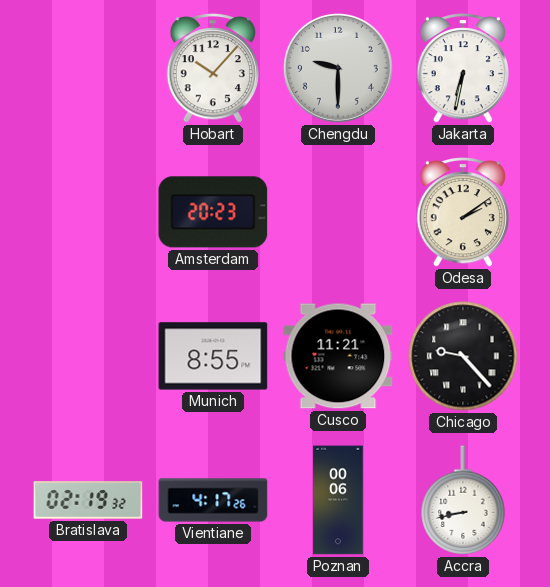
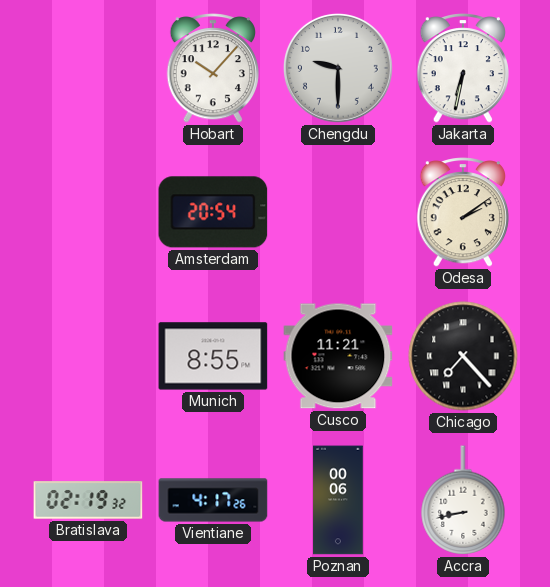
Amsterdam: 20:23 -> 20:54
Chicago: 9:23 -> 7:23
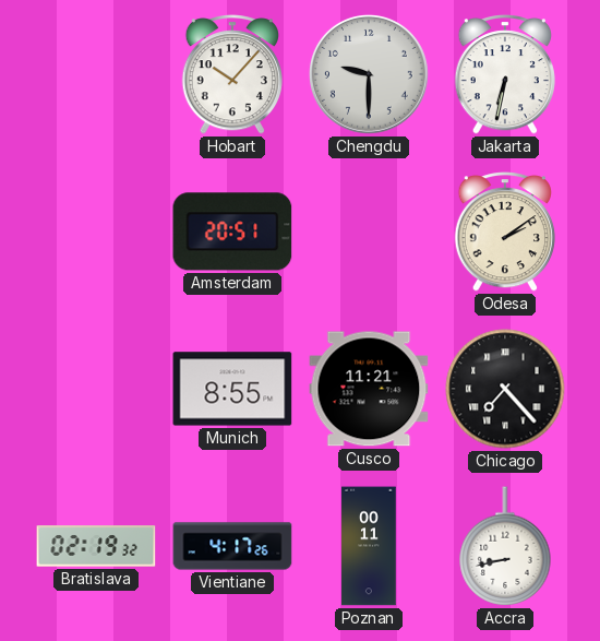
Amsterdam: 20:54 -> 20:51
Poznan: 00:06 -> 00:11
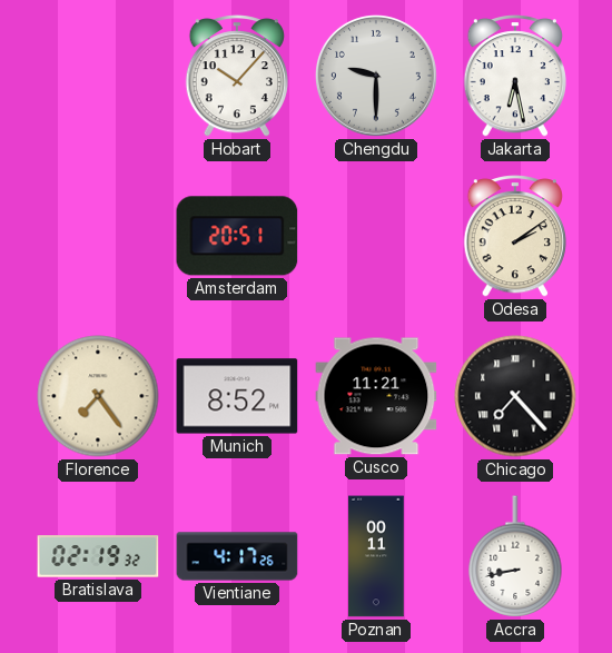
Jakarta: 6:32 -> 6:28
Florence: none -> 7:24
Munich: 8:55 -> 8:52
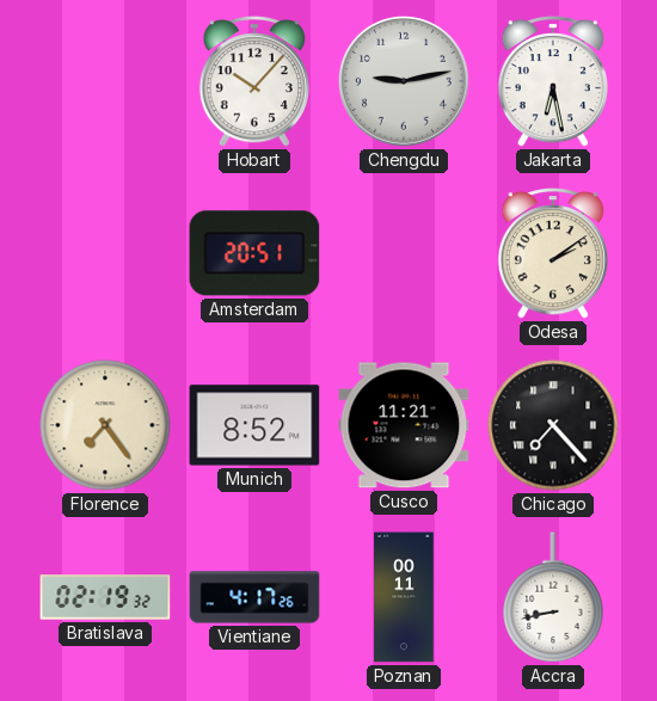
Chengdu: 9:30 -> 9:13
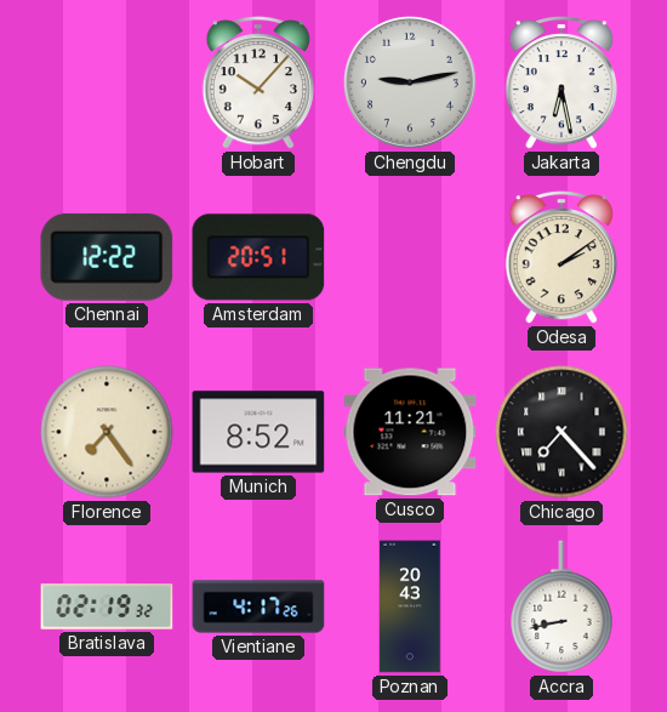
Chennai: none -> 12:22
Poznan: 00:11 -> 20:43
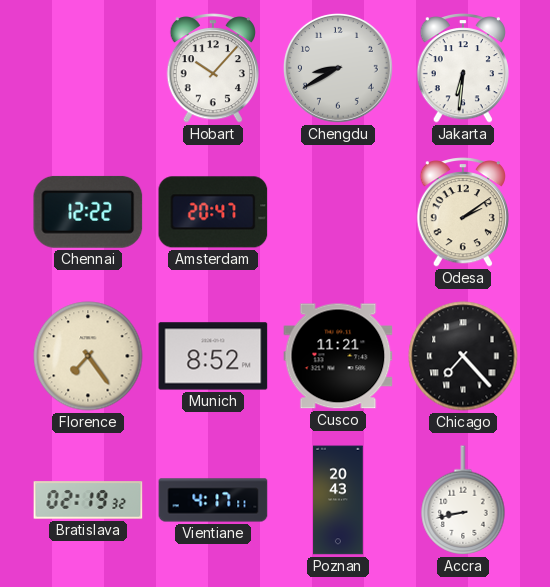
Chengdu: 9:13 -> 8:40
Jakarta: 6:28 -> 6:31
Amsterdam: 20:51 -> 20:47
Vientiane: 4:17:26 -> 4:17:11
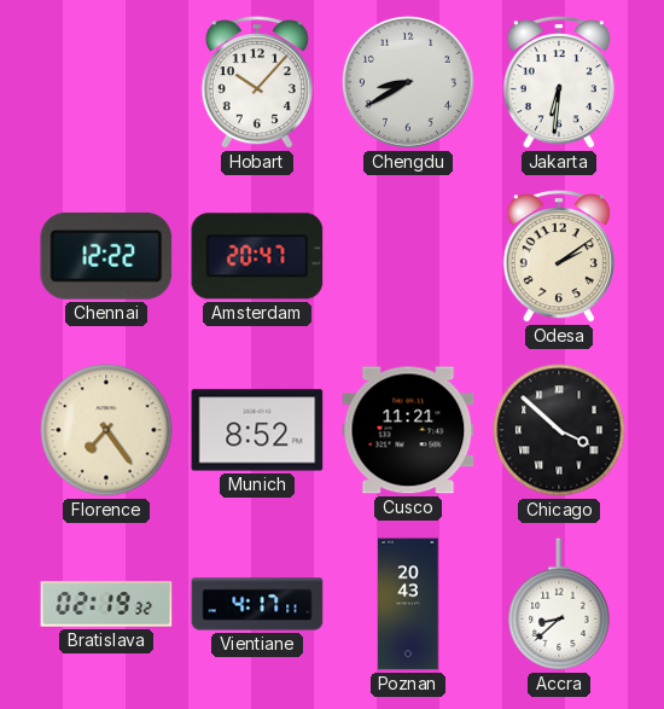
Chicago: 7:23 -> 3:52
Accra: 8:43 -> 8:38
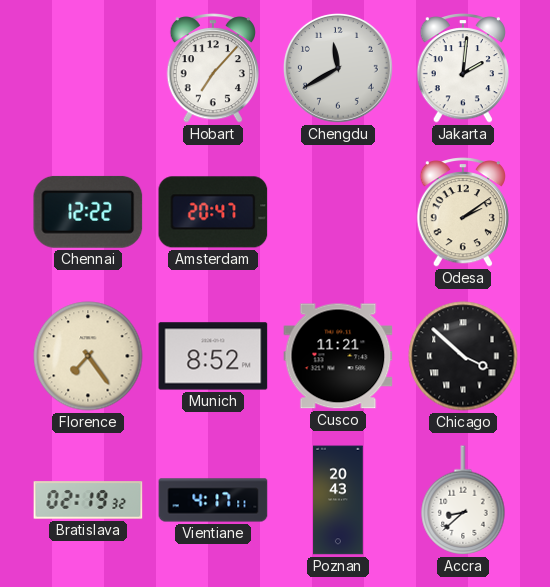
Hobart: 10:07 -> 7:07
Chengdu: 8:40 -> 11:40
Jakarta: 6:31 -> 2:01
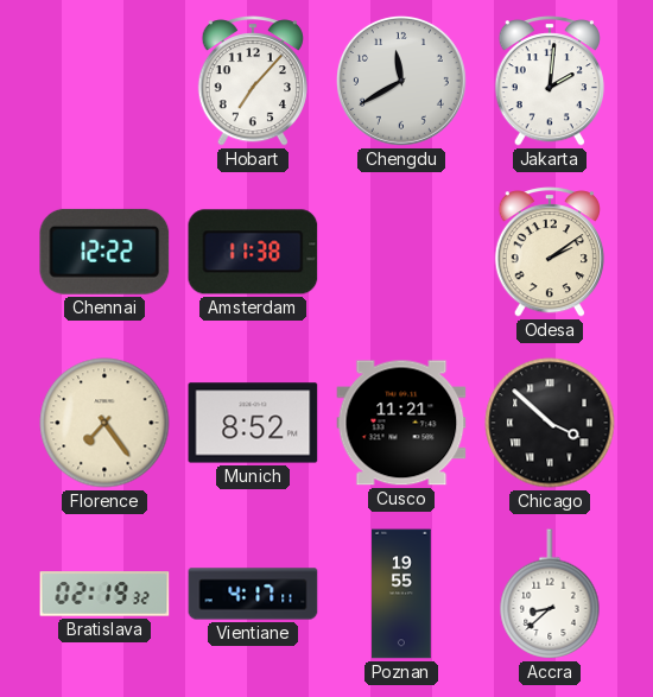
Amsterdam: 20:47 -> 11:38
Poznan: 20:43 -> 19:55
